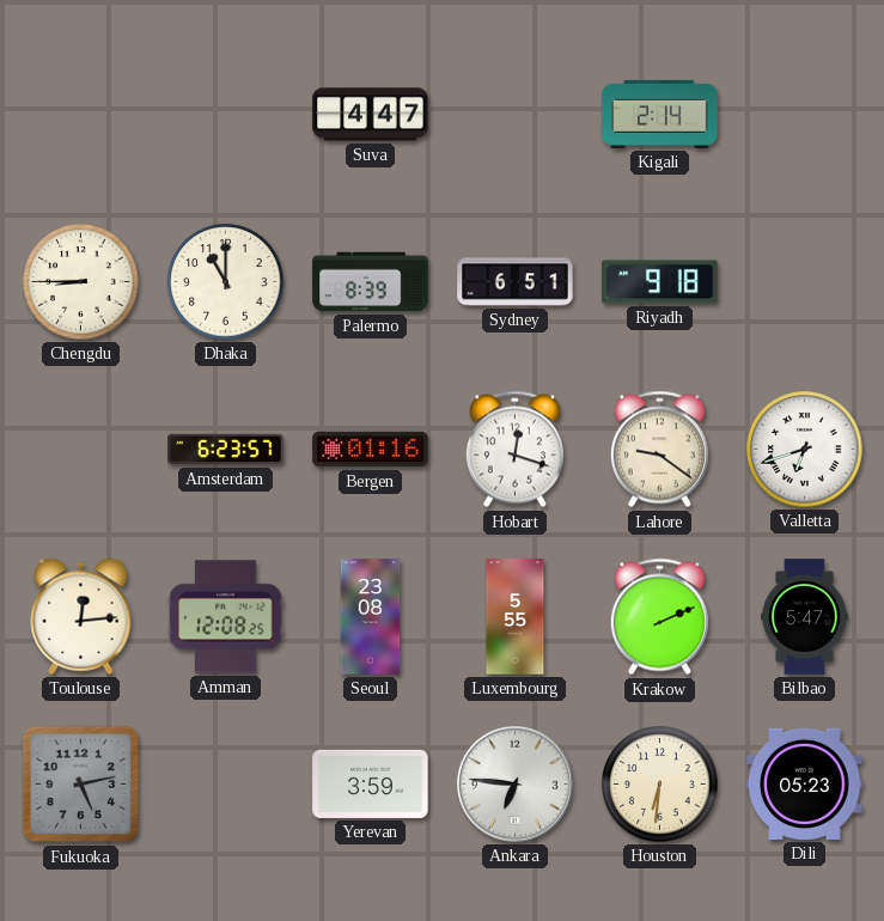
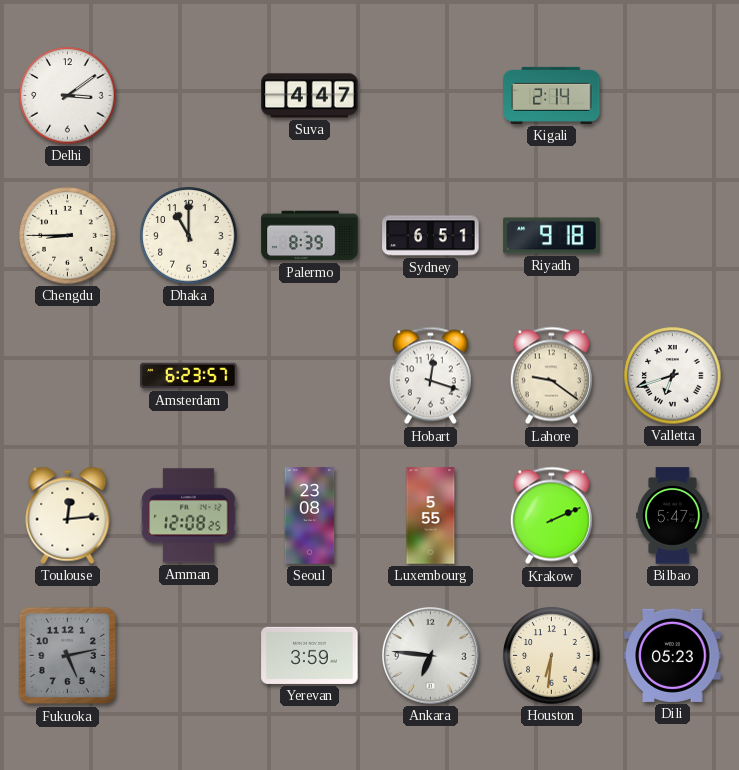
Delhi: none -> 3:09
Bergen: 01:16 -> none
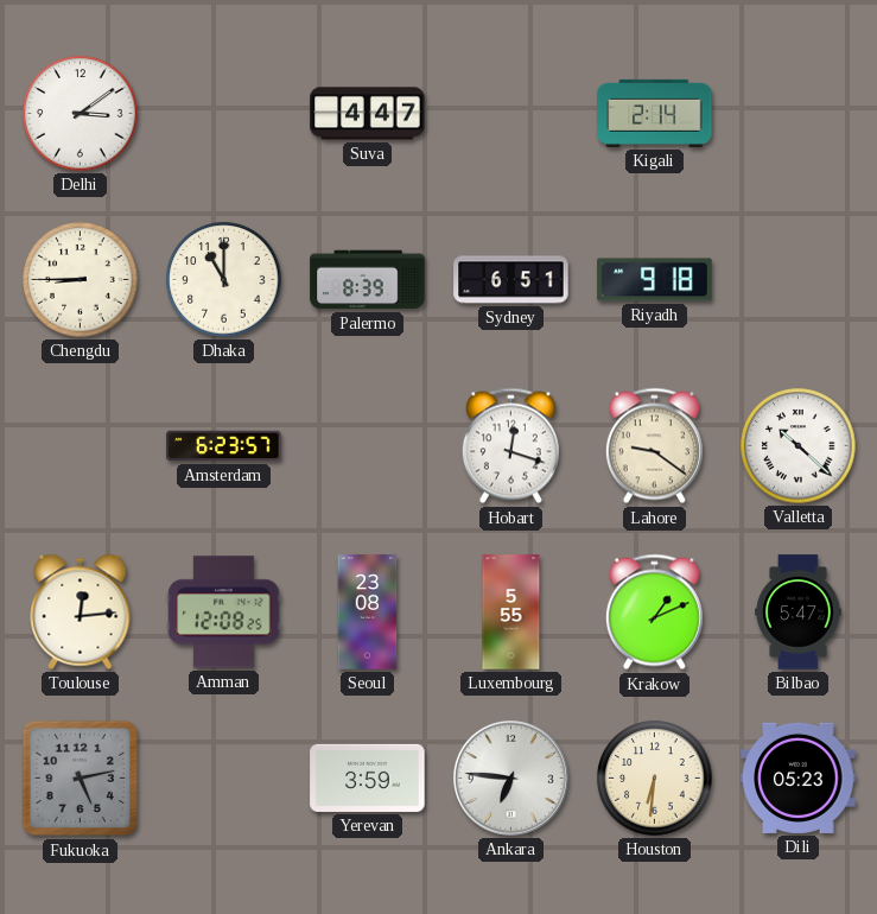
Valletta: 6:42 -> 10:22
Krakow: 2:11 -> 1:11
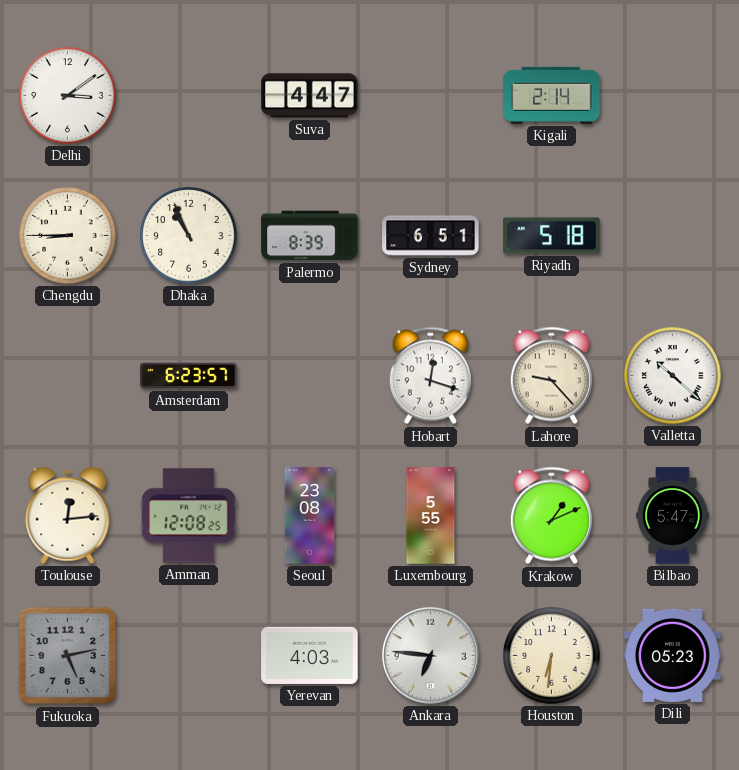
Dhaka: 11:00 -> 10:56
Riyadh: 9:18 -> 5:18
Lahore: 9:21 -> 9:23
Yerevan: 3:59 -> 4:03
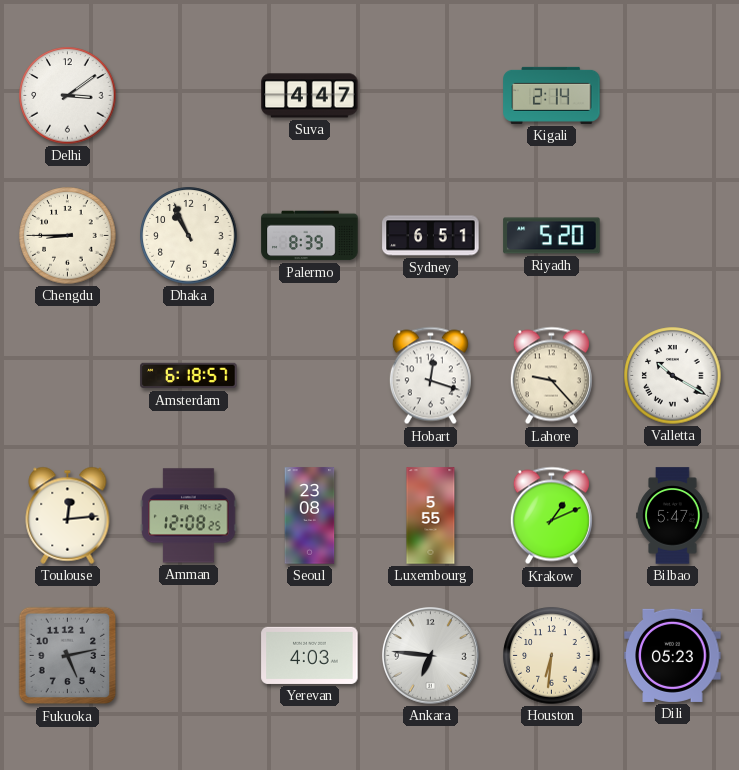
Riyadh: 5:18 -> 5:20
Amsterdam: 6:23 -> 6:18
Valletta: 10:22 -> 10:20
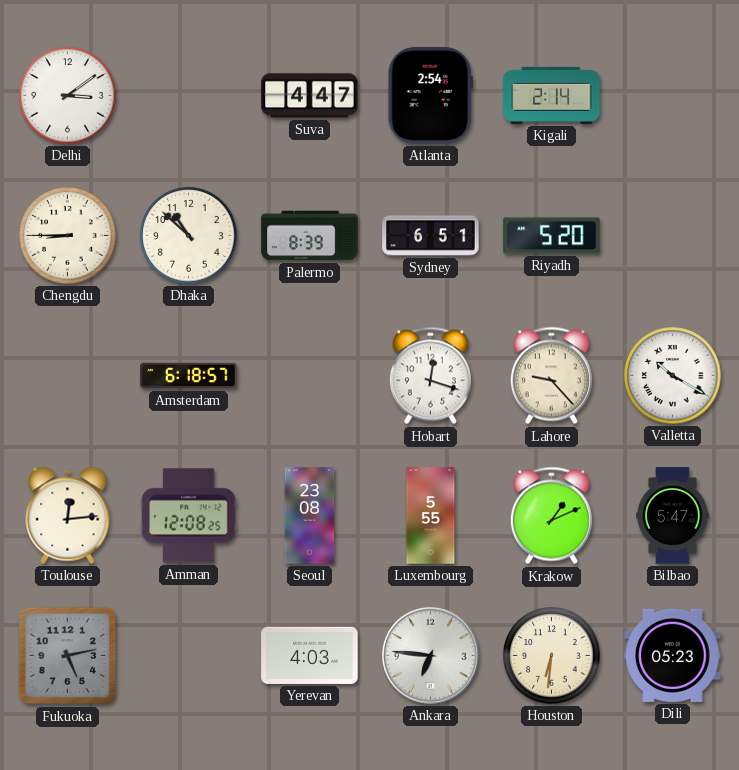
Atlanta: none -> 2:54
Dhaka: 10:56 -> 10:52
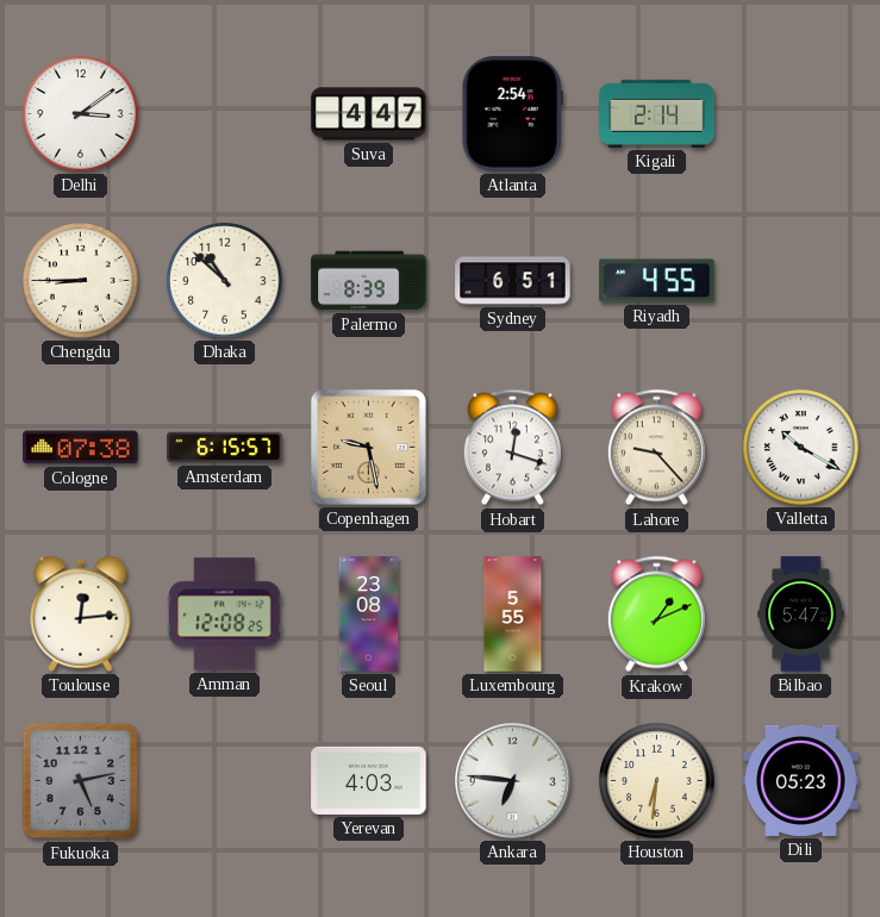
Riyadh: 5:20 -> 4:55
Cologne: none -> 07:38
Amsterdam: 6:18 -> 6:15
Copenhagen: none -> 9:28
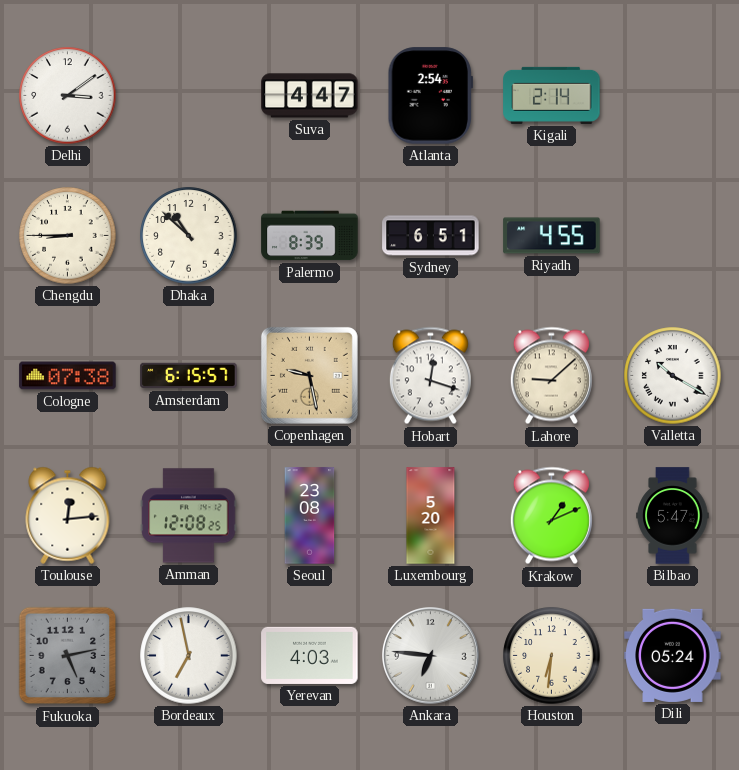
Lahore: 9:23 -> 9:08
Luxembourg: 5:55 -> 5:20
Bordeaux: none -> 6:58
Dili: 05:23 -> 05:24
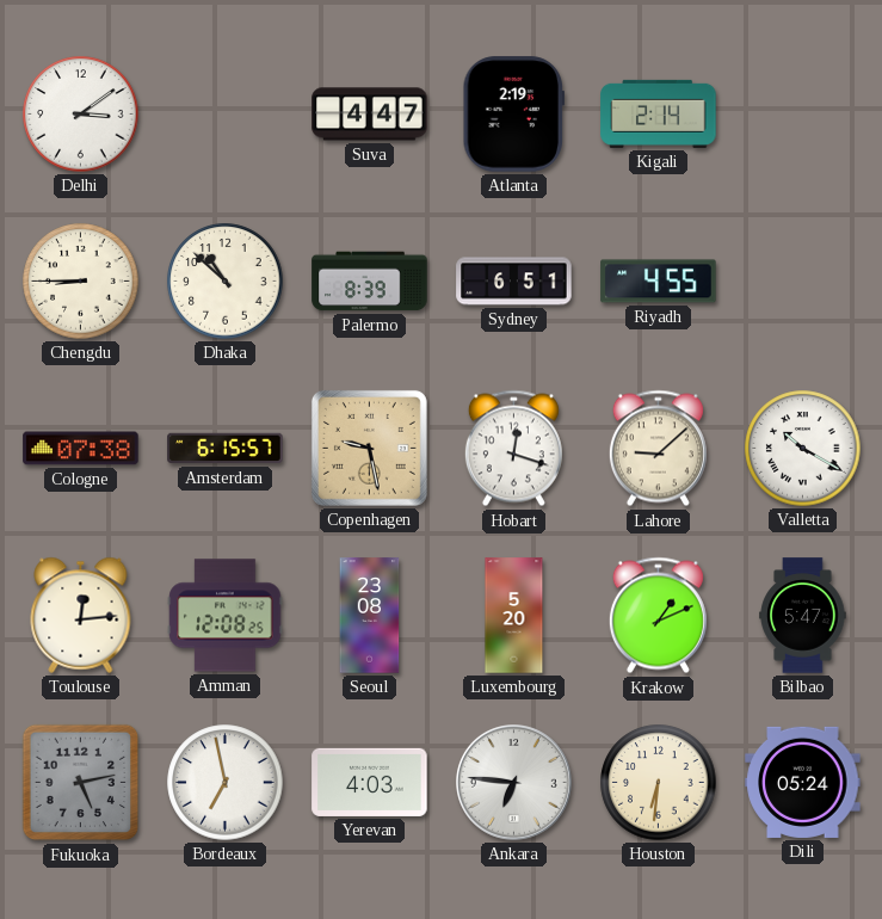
Atlanta: 2:54 -> 2:19
